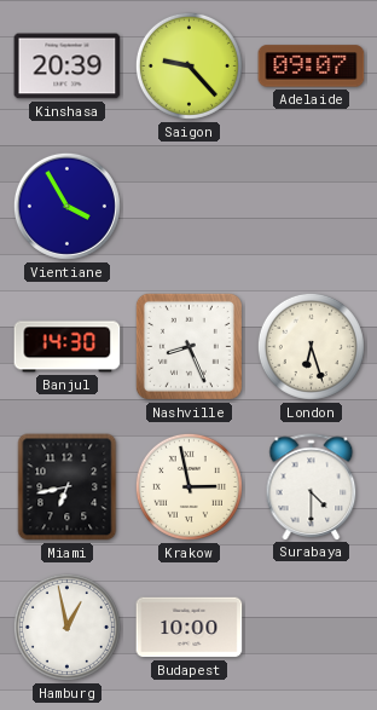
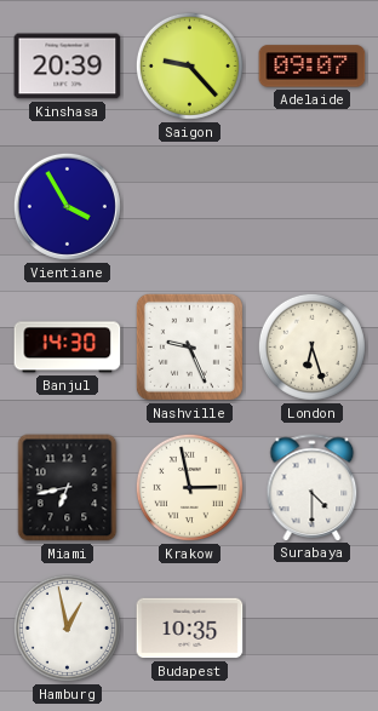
Nashville: 8:26 -> 9:26
Budapest: 10:00 -> 10:35
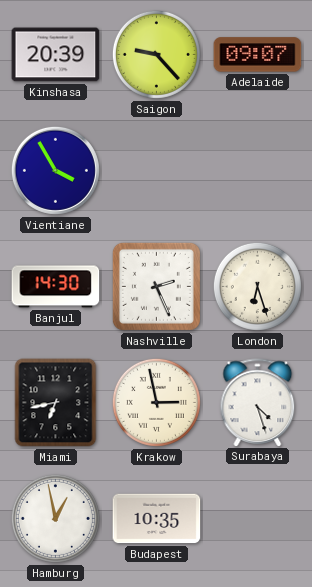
Nashville: 9:26 -> 2:26
Surabaya: 4:30 -> 4:27
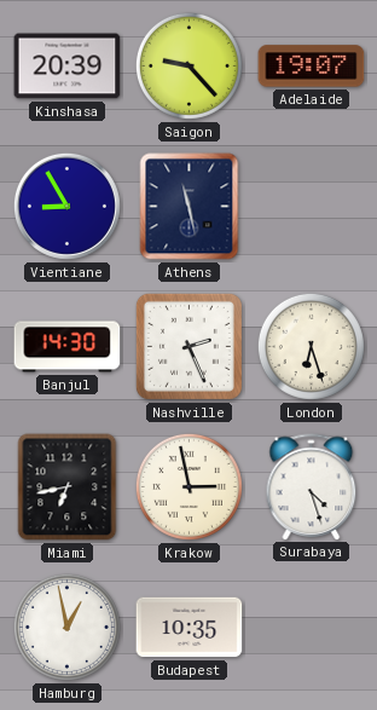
Adelaide: 09:07 -> 19:07
Vientiane: 3:55 -> 8:55
Athens: none -> 11:28
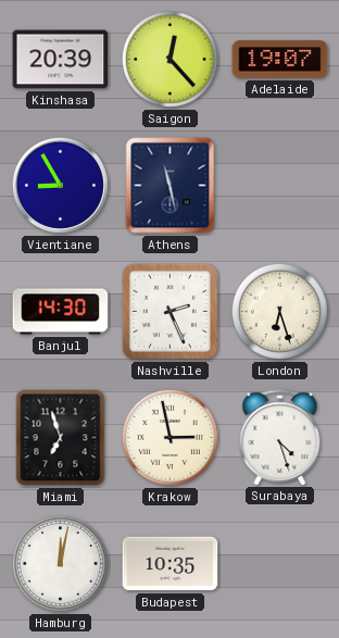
Saigon: 9:23 -> 12:23
Miami: 6:43 -> 6:57
Hamburg: 12:58 -> 12:02
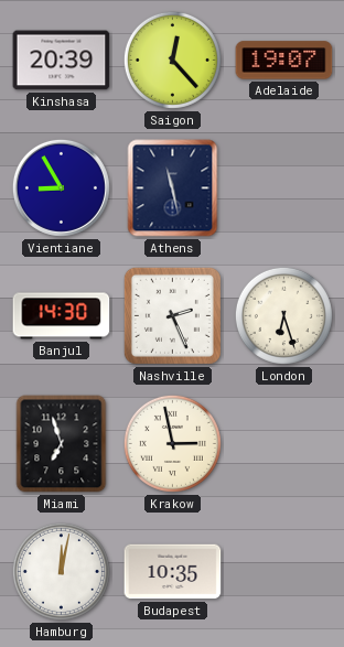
Surabaya: 4:27 -> none
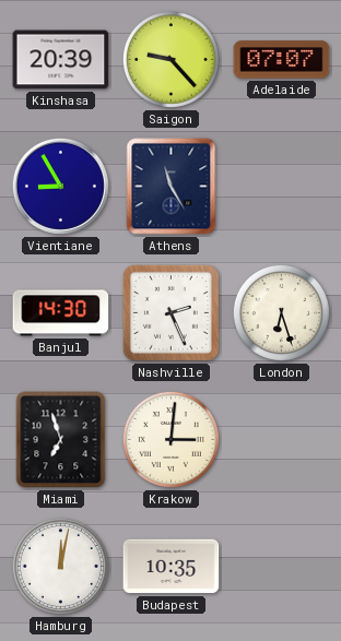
Saigon: 12:23 -> 9:23
Adelaide: 19:07 -> 07:07
Athens: 11:28 -> 11:25
Krakow: 2:58 -> 3:01
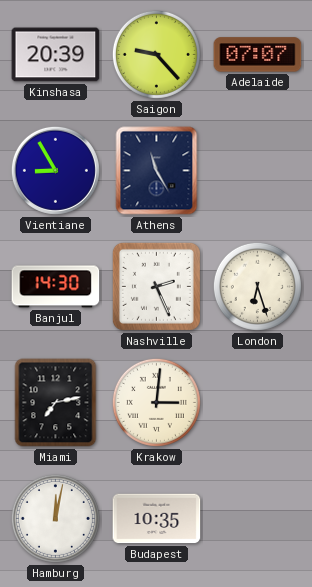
Miami: 6:57 -> 7:13
